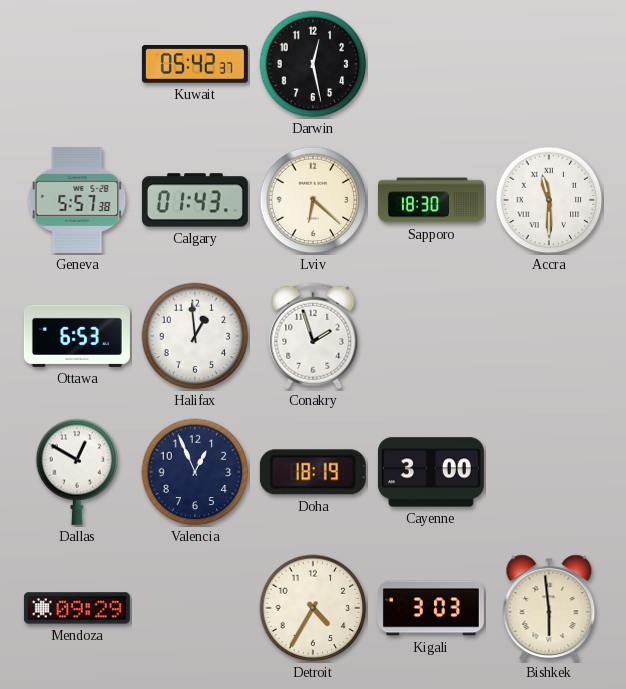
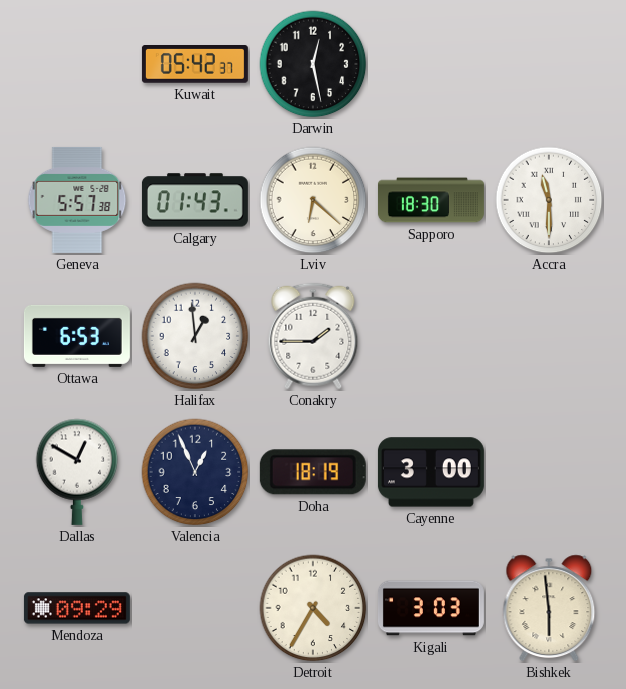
Conakry: 1:57 -> 1:45
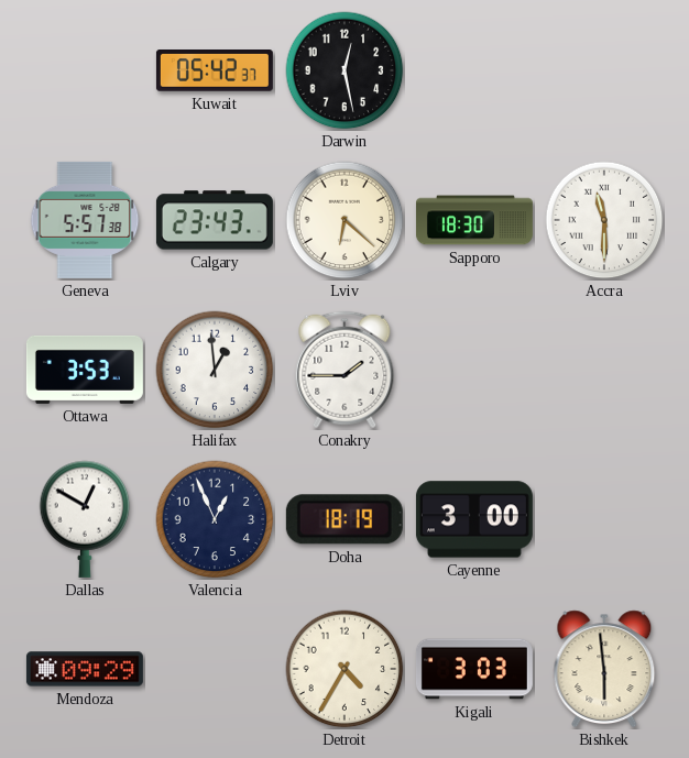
Calgary: 01:43 -> 23:43
Ottawa: 6:53 -> 3:53
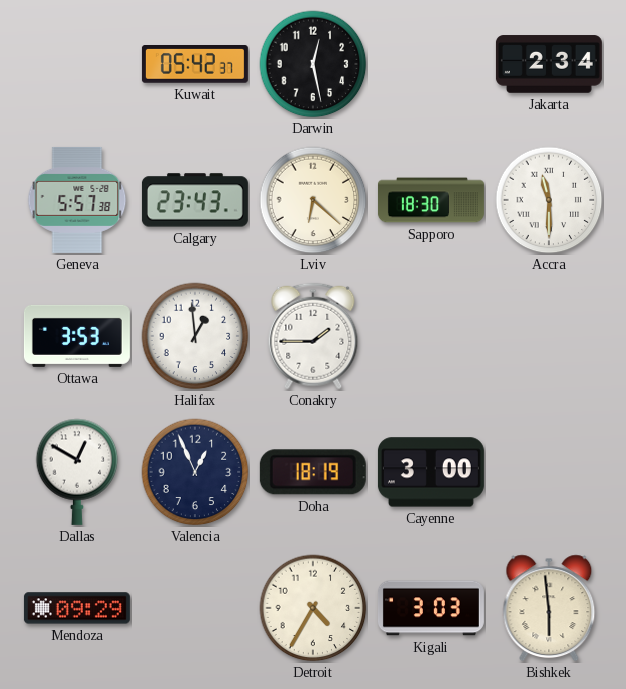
Jakarta: none -> 2:34
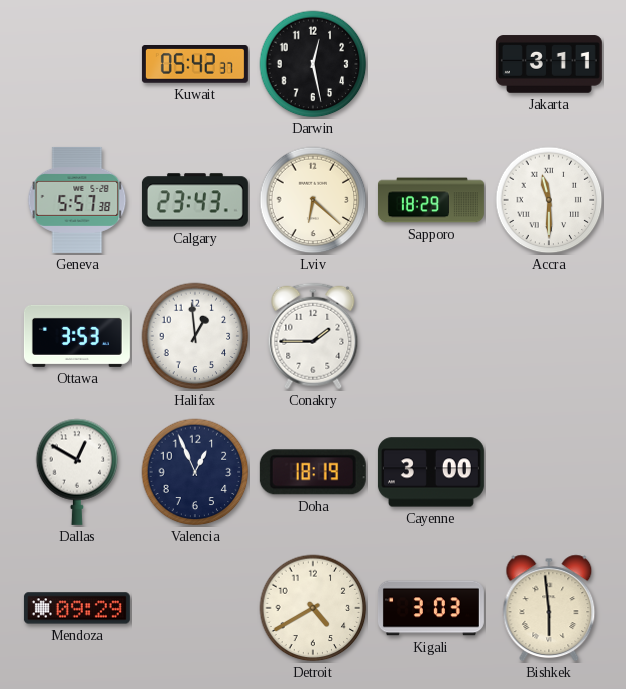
Jakarta: 2:34 -> 3:11
Sapporo: 18:30 -> 18:29
Detroit: 4:35 -> 4:40
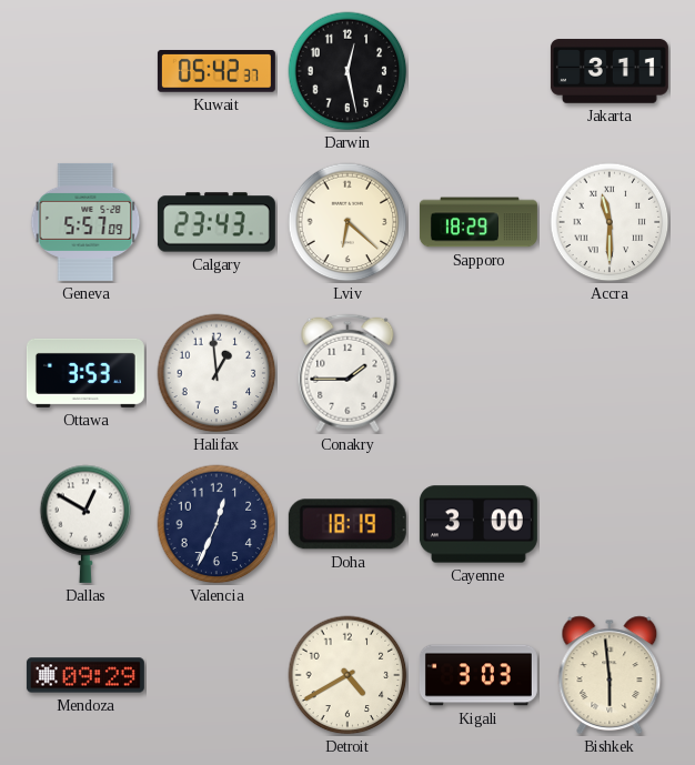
Geneva: 5:57:38 -> 5:57:09
Valencia: 12:56 -> 12:34
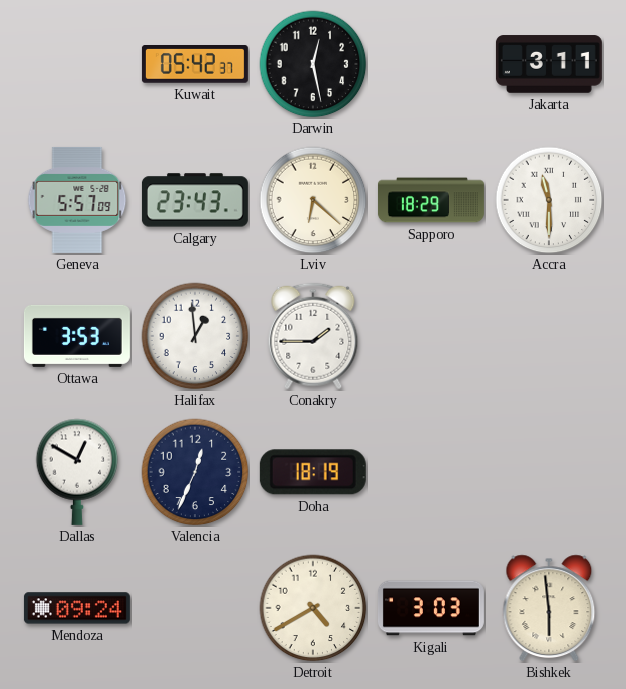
Cayenne: 3:00 -> none
Mendoza: 09:29 -> 09:24
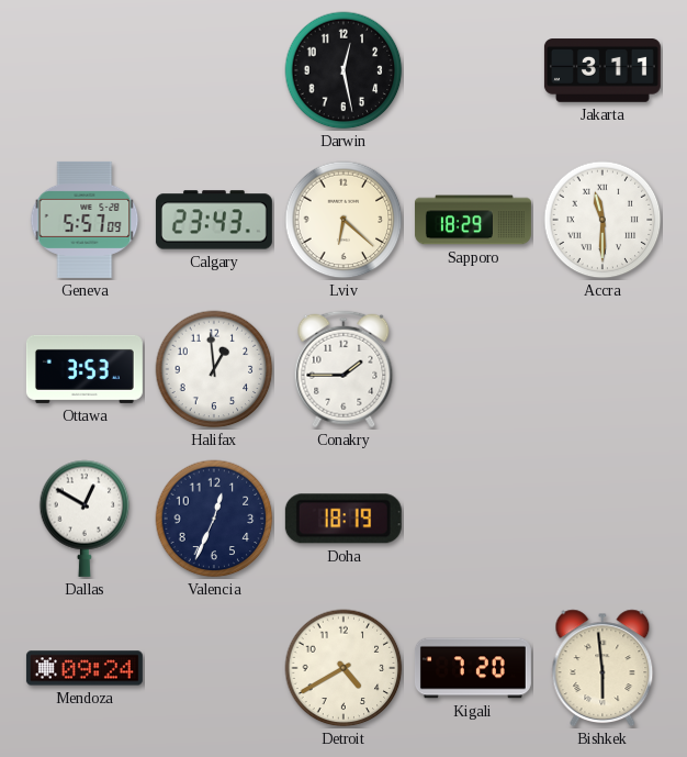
Kuwait: 05:42 -> none
Kigali: 3:03 -> 7:20
